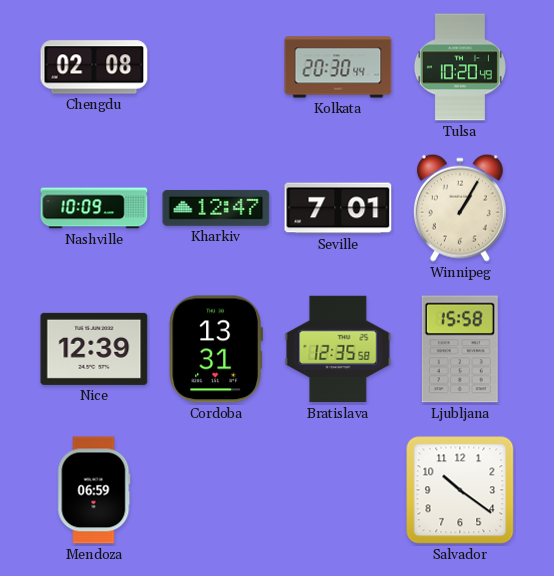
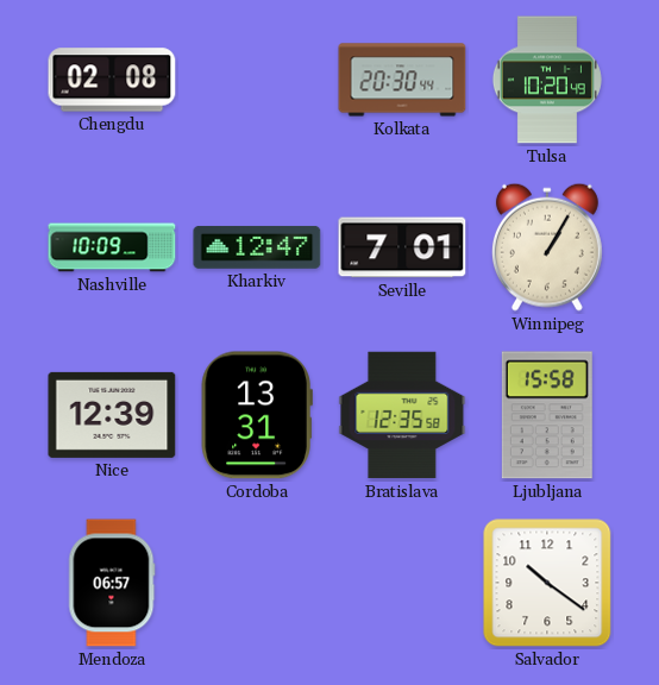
Mendoza: 06:59 -> 06:57
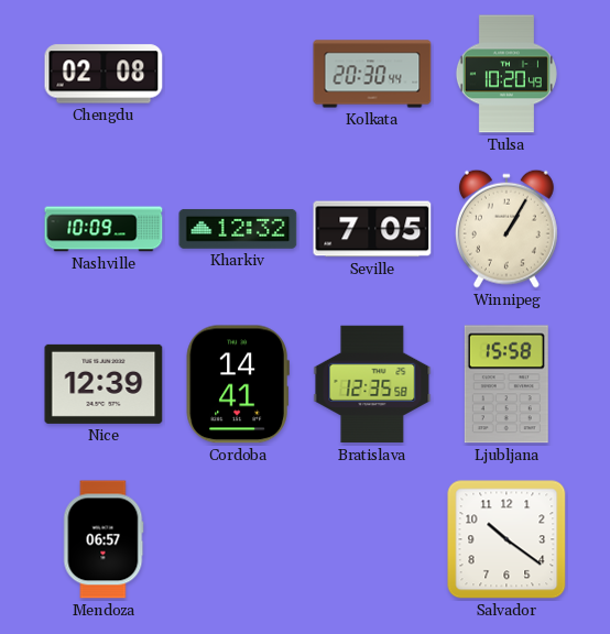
Kharkiv: 12:47 -> 12:32
Seville: 7:01 -> 7:05
Cordoba: 13:31 -> 14:41
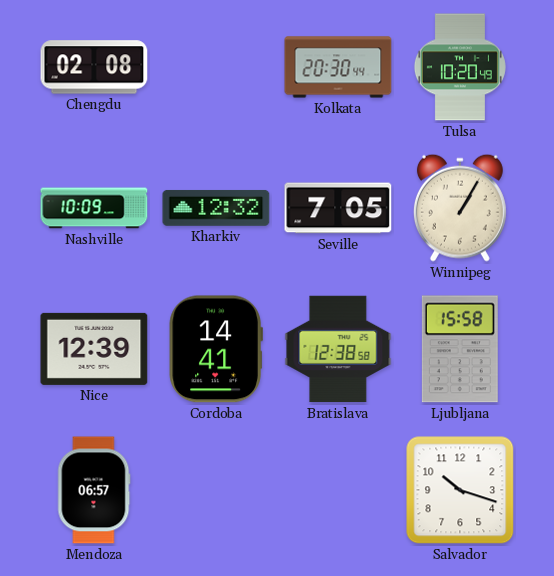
Bratislava: 12:35 -> 12:38
Salvador: 10:21 -> 10:18
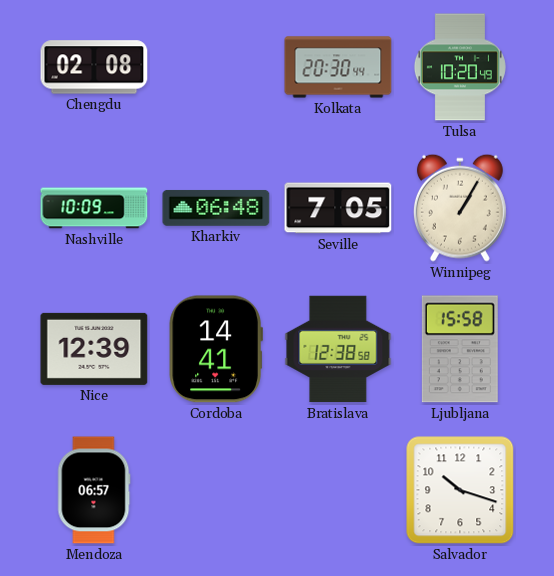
Kharkiv: 12:32 -> 06:48
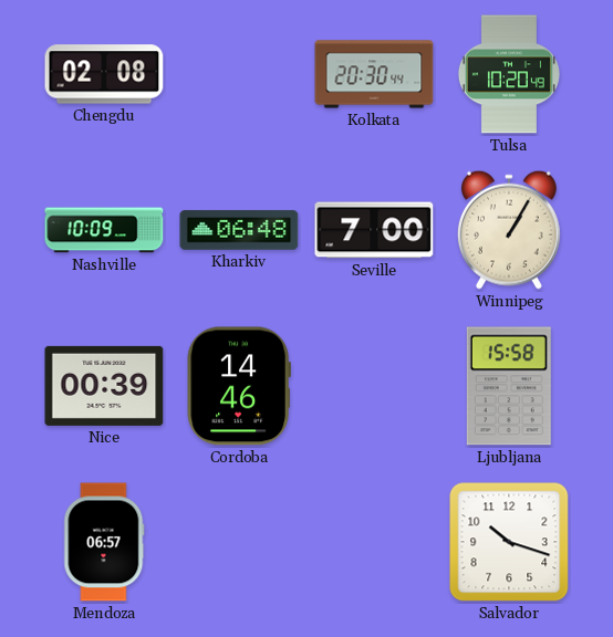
Seville: 7:05 -> 7:00
Nice: 12:39 -> 00:39
Cordoba: 14:41 -> 14:46
Bratislava: 12:38 -> none
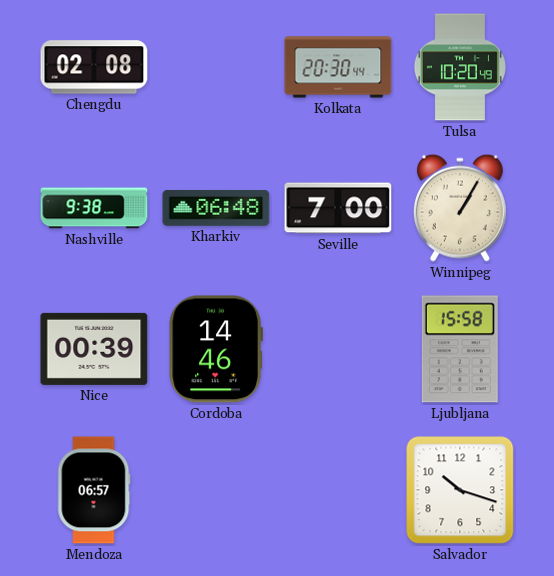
Nashville: 10:09 -> 9:38
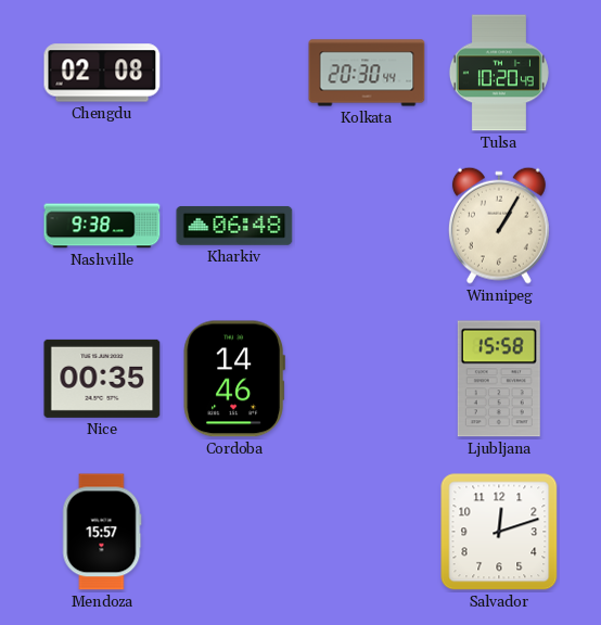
Seville: 7:00 -> none
Nice: 00:39 -> 00:35
Mendoza: 06:57 -> 15:57
Salvador: 10:18 -> 12:12
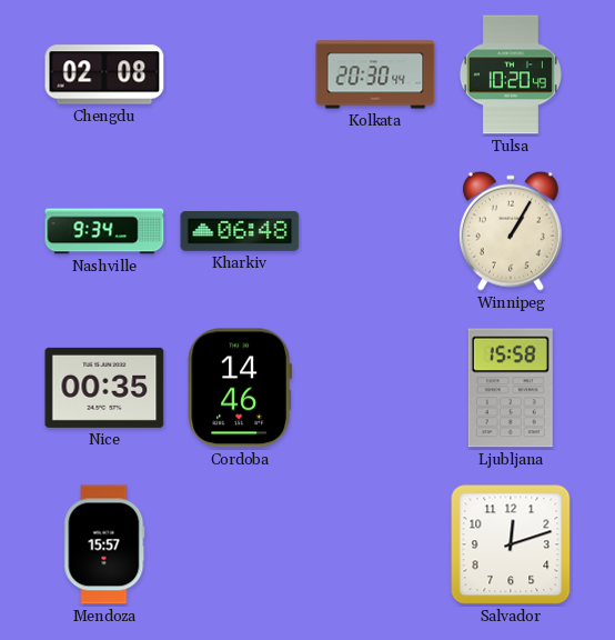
Nashville: 9:38 -> 9:34
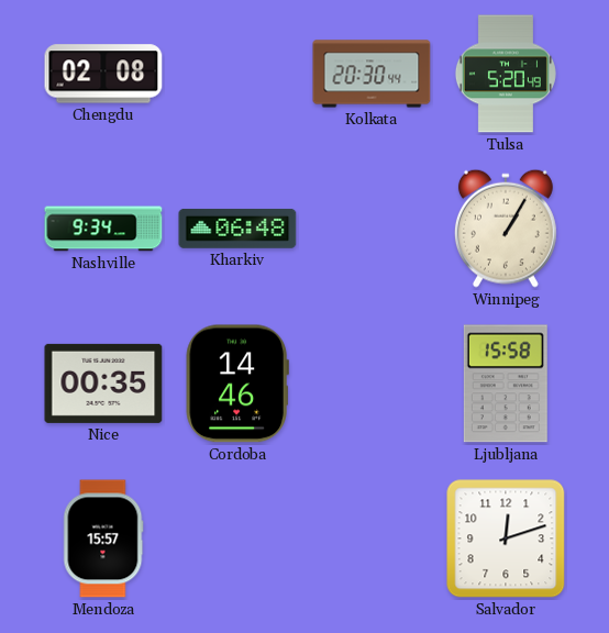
Tulsa: 10:20 -> 5:20
